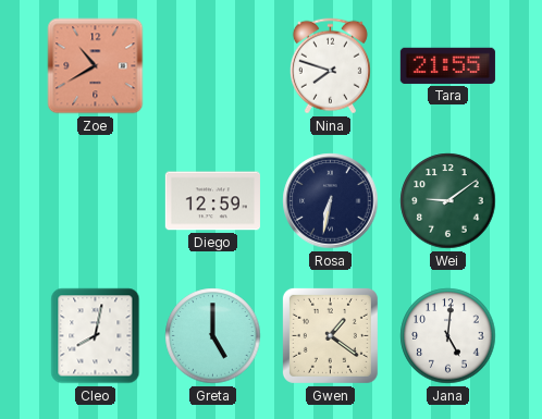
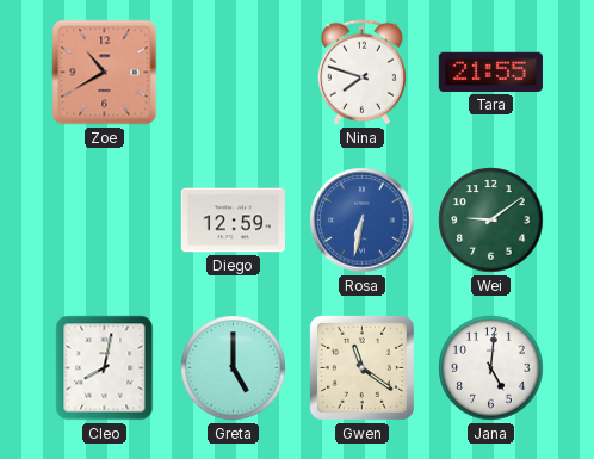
Rosa dial: navy -> blue
Gwen: 1:21 -> 11:21
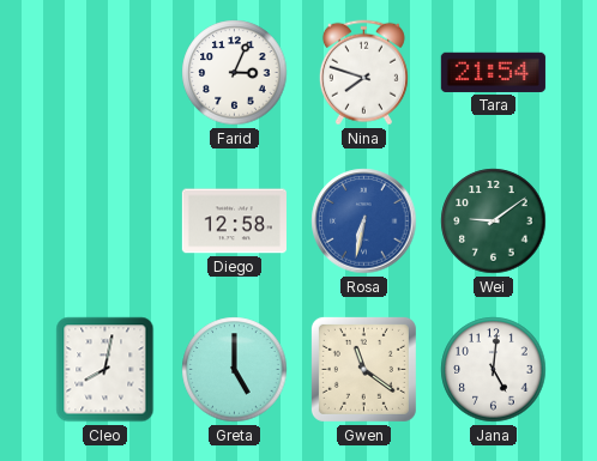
Zoe: 10:40 -> none
Farid: none -> 3:04
Tara: 21:55 -> 21:54
Diego: 12:59 -> 12:58
